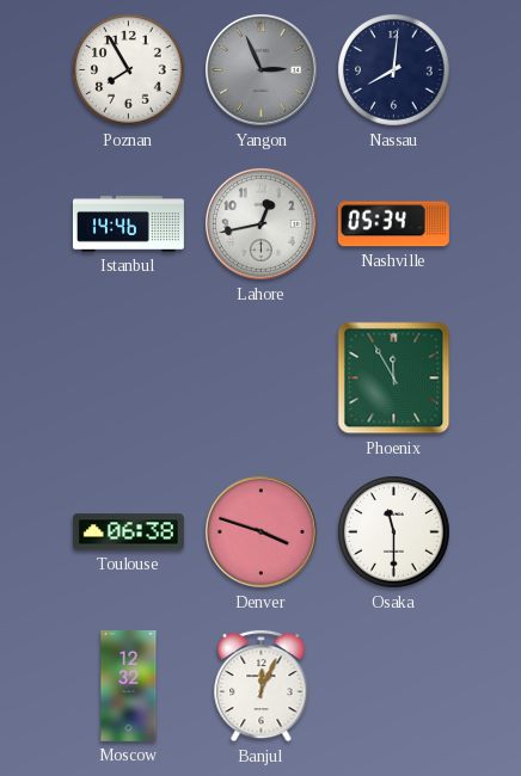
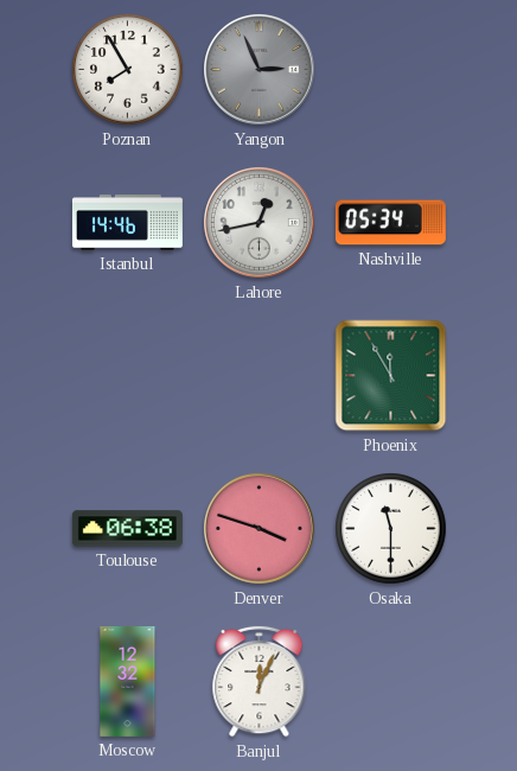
Nassau: 8:01 -> none
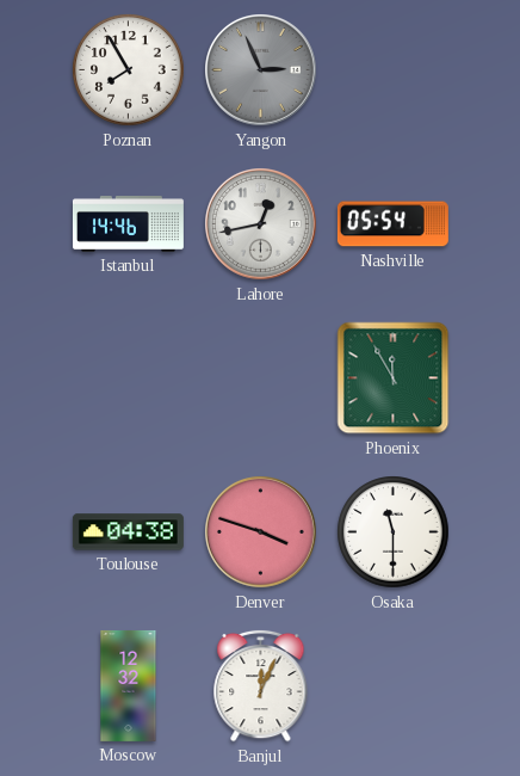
Nashville: 05:34 -> 05:54
Toulouse: 06:38 -> 04:38
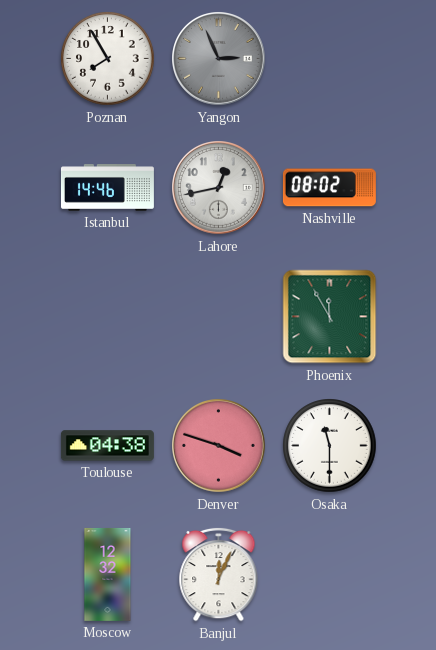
Nashville: 05:54 -> 08:02
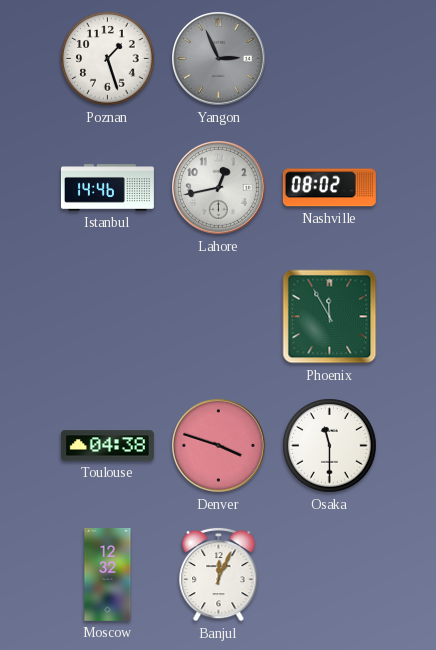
Poznan: 7:55 -> 1:27
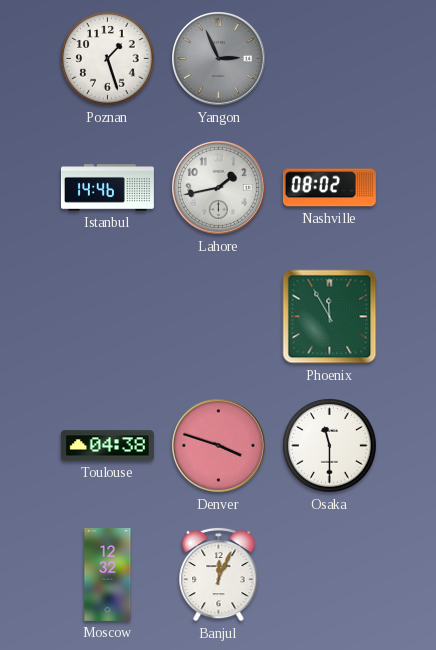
Lahore: 12:43 -> 1:43
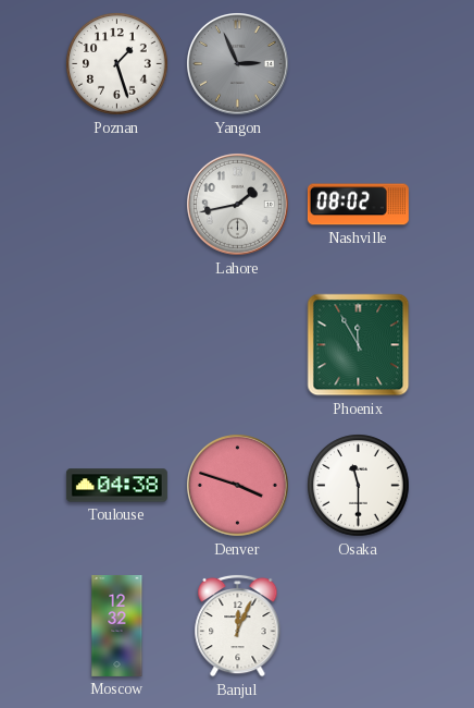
Istanbul: 14:46 -> none
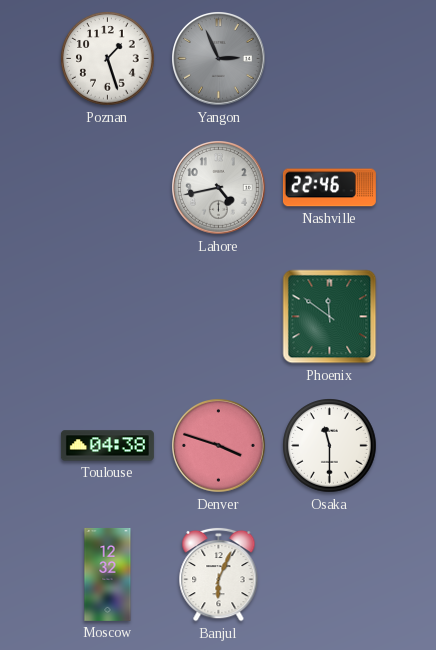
Lahore: 1:43 -> 4:43
Nashville: 08:02 -> 22:46
Phoenix: 11:55 -> 11:51
Banjul: 12:04 -> 6:04
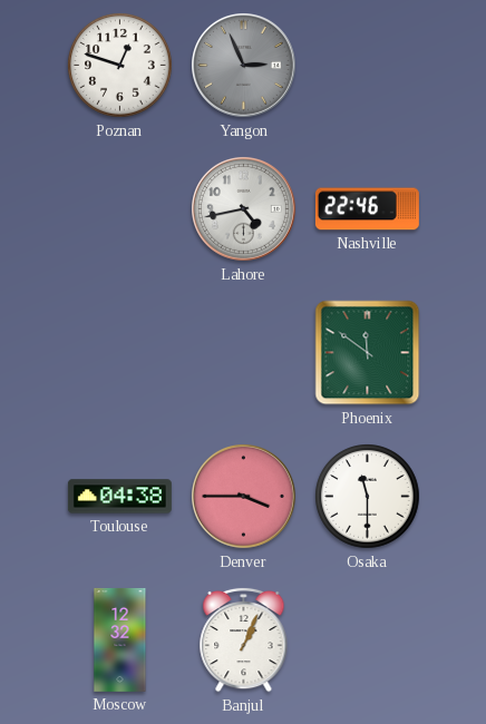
Poznan: 1:27 -> 12:48
Denver: 3:48 -> 3:45
Banjul: 6:04 -> 1:04
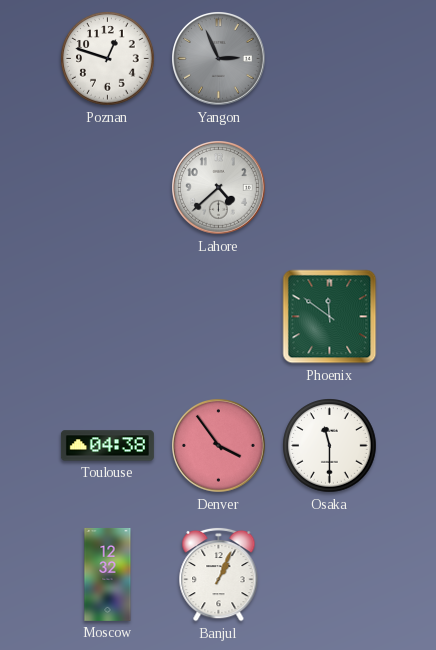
Lahore: 4:43 -> 4:38
Nashville: 22:46 -> none
Denver: 3:45 -> 3:54
